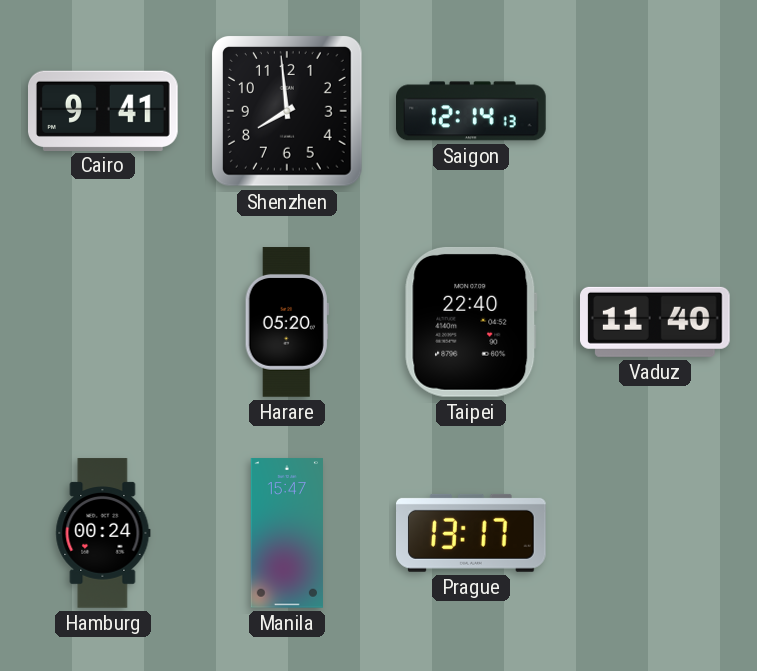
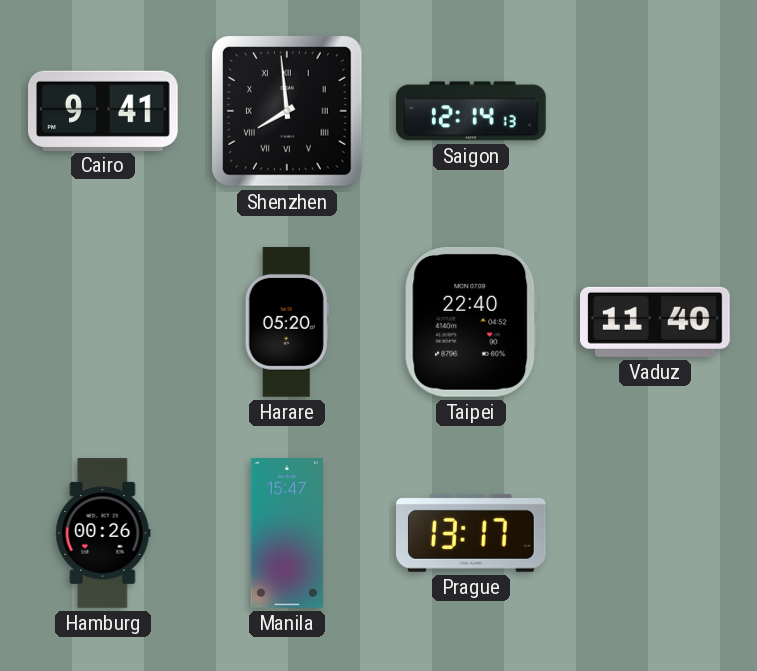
Shenzhen numerals: Arabic -> Roman
Hamburg: 00:24 -> 00:26
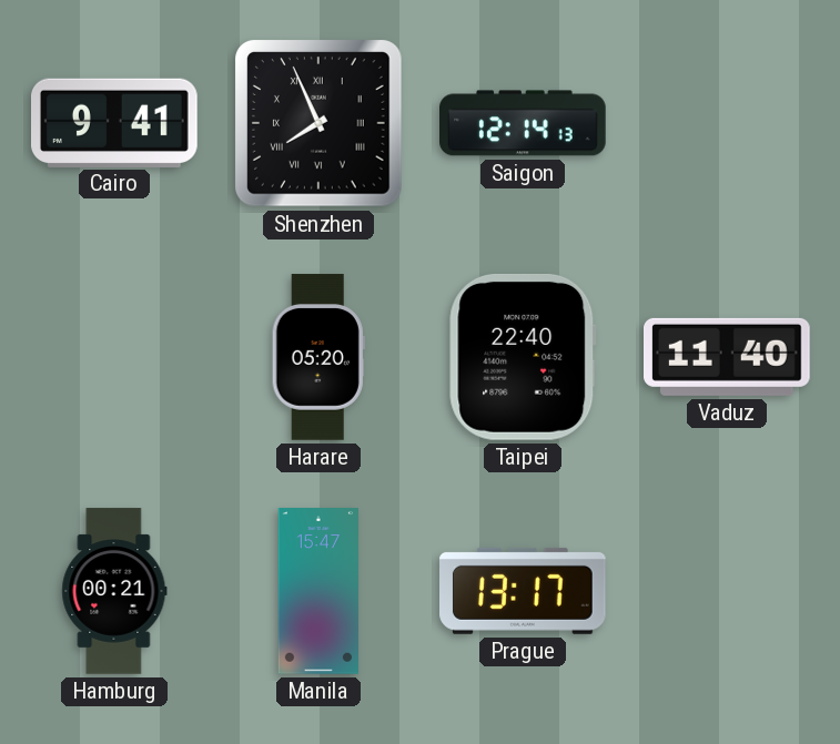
Shenzhen: 7:59 -> 7:56
Hamburg: 00:26 -> 00:21
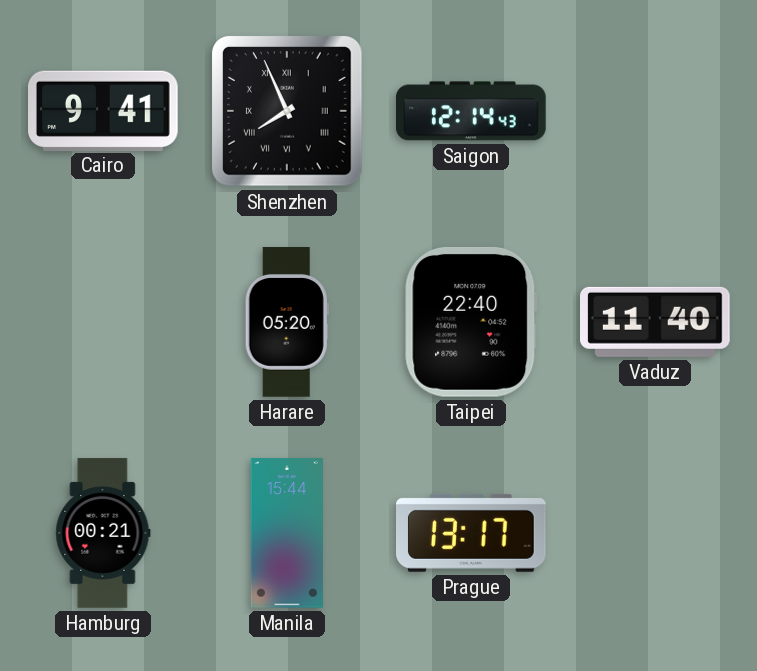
Saigon: 12:14:13 -> 12:14:43
Manila: 15:47 -> 15:44
